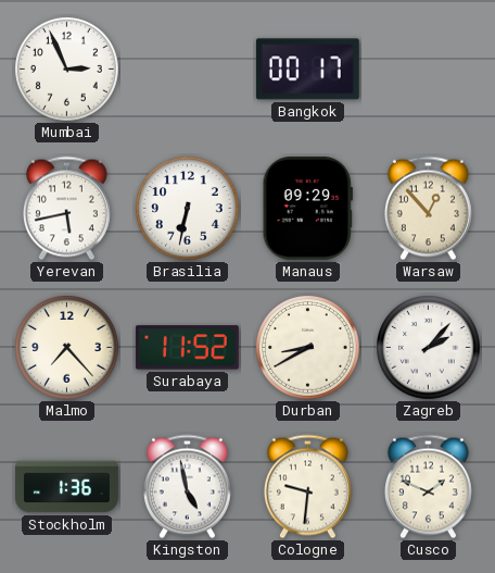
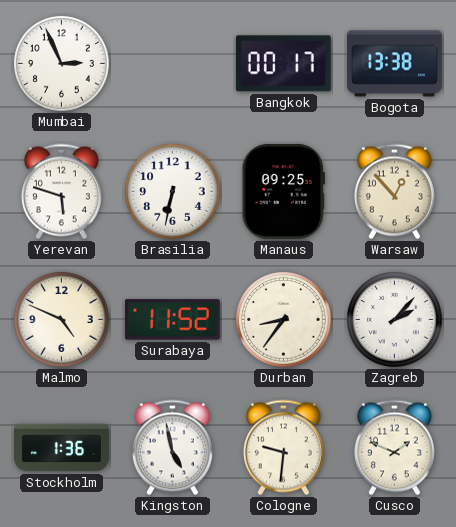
Bogota: none -> 13:38
Yerevan: 5:43 -> 5:48
Manaus: 09:29 -> 09:25
Malmo: 7:23 -> 4:49
Durban: 8:40 -> 8:36
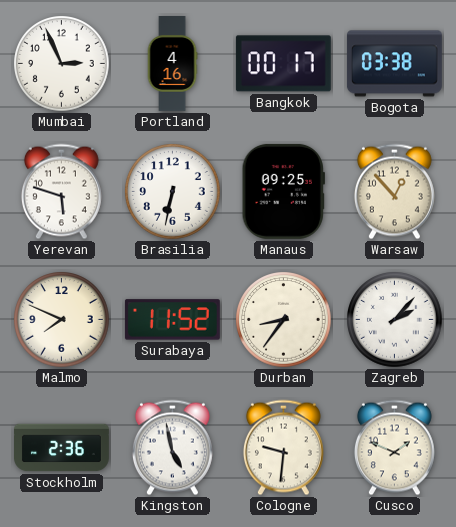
Portland: none -> 4:16
Bogota: 13:38 -> 03:38
Malmo: 4:49 -> 7:49
Stockholm: 1:36 -> 2:36
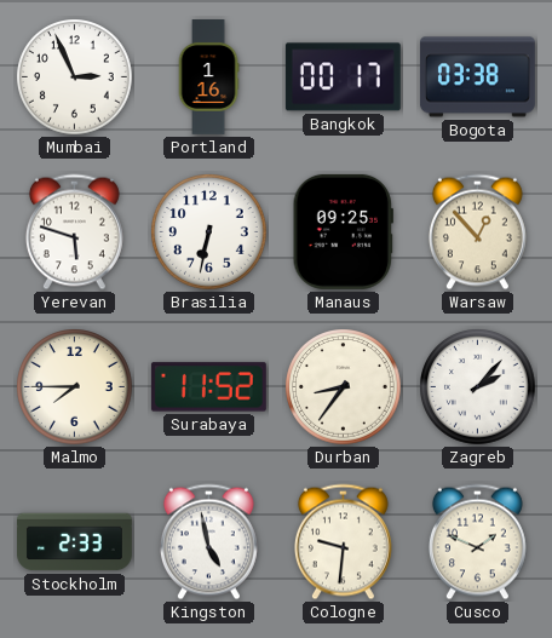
Portland: 4:16 -> 1:16
Malmo: 7:49 -> 7:45
Stockholm: 2:36 -> 2:33
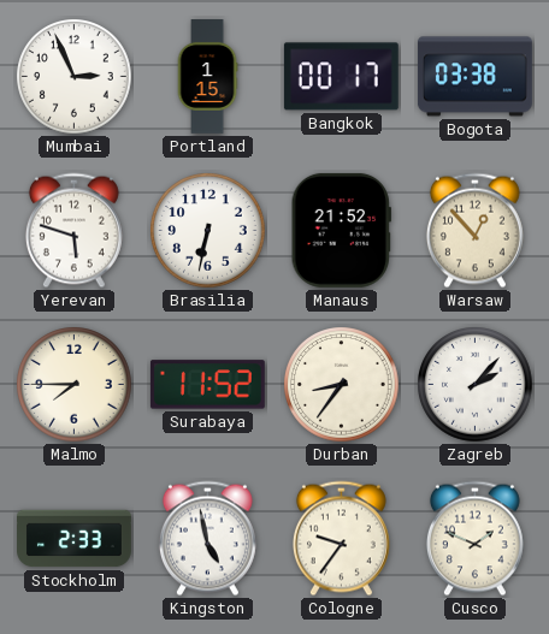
Portland: 1:16 -> 1:15
Manaus: 09:25 -> 21:52
Cologne: 9:31 -> 9:36
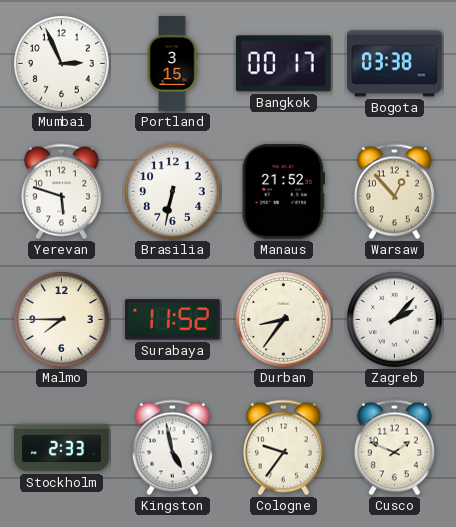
Portland: 1:15 -> 3:15
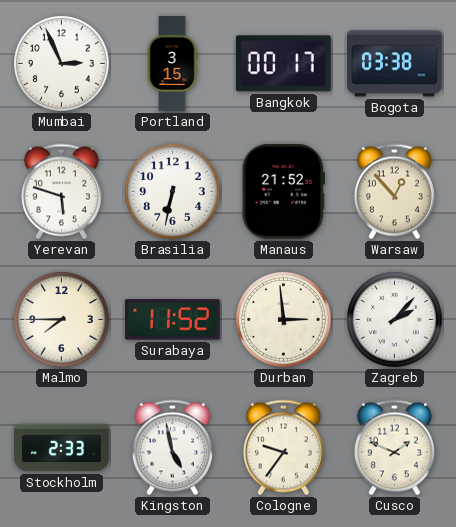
Durban: 8:36 -> 2:59
